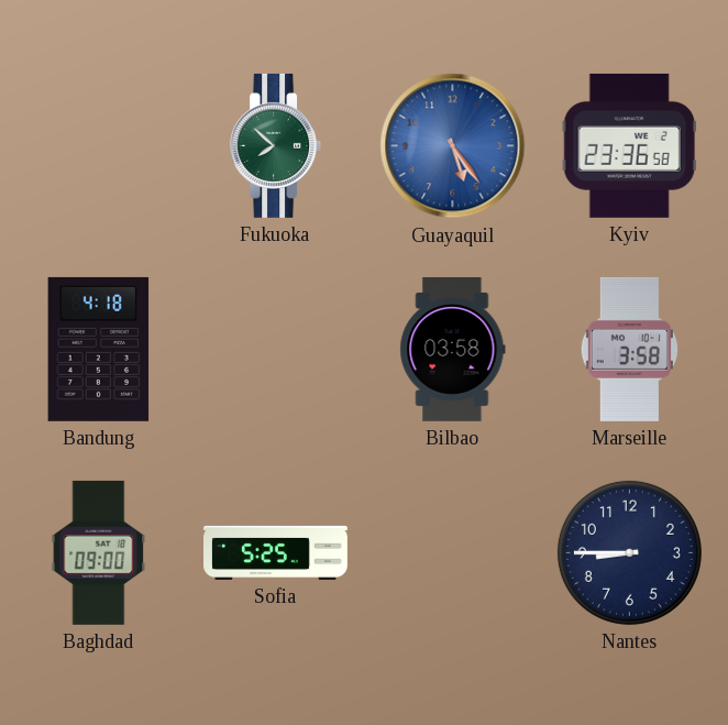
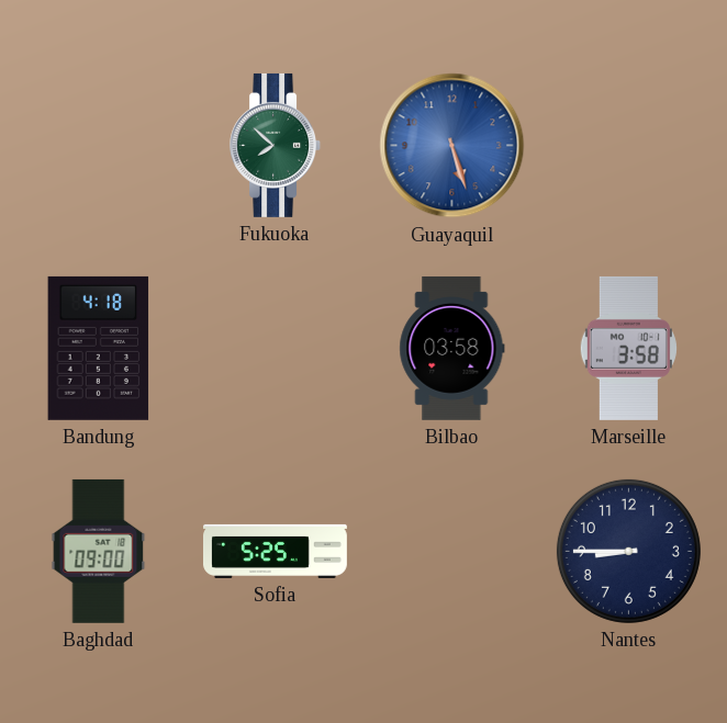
Guayaquil: 5:24 -> 5:27
Kyiv: 23:36 -> none
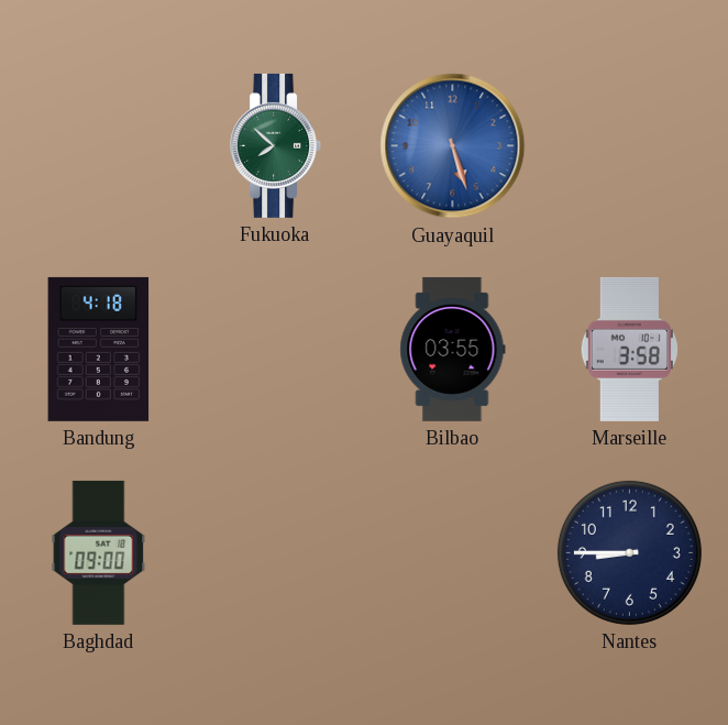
Bilbao: 03:58 -> 03:55
Sofia: 5:25 -> none
